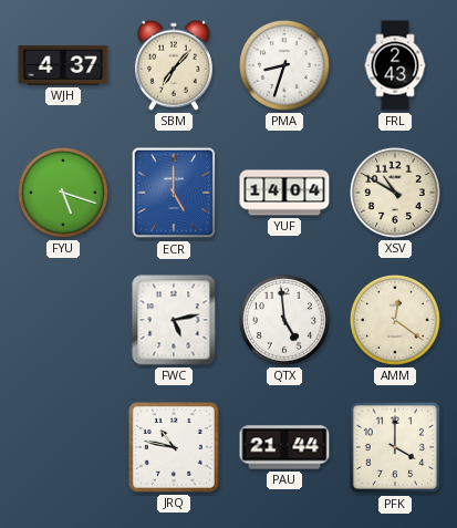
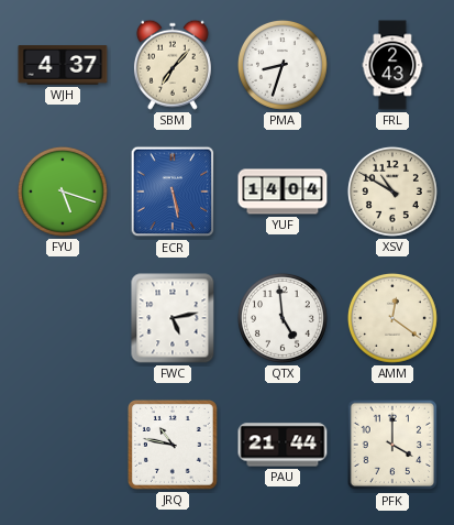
ECR: 5:00 -> 5:28
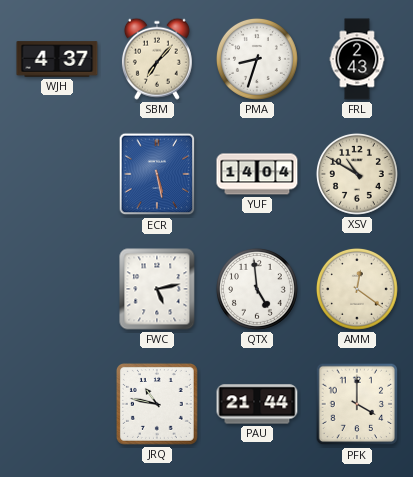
FYU: 5:18 -> none
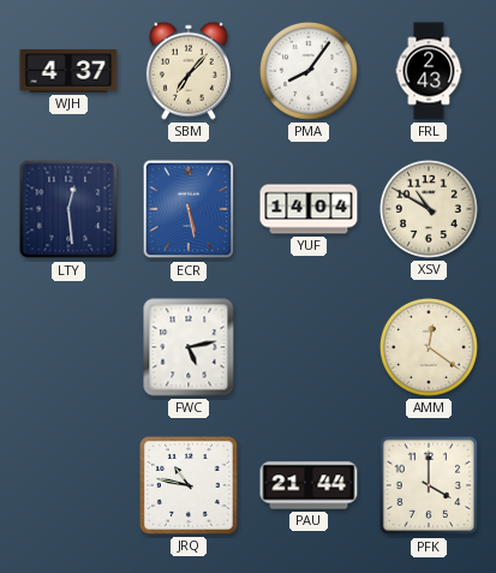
PMA: 8:33 -> 8:06
LTY: none -> 12:29
QTX: 4:59 -> none
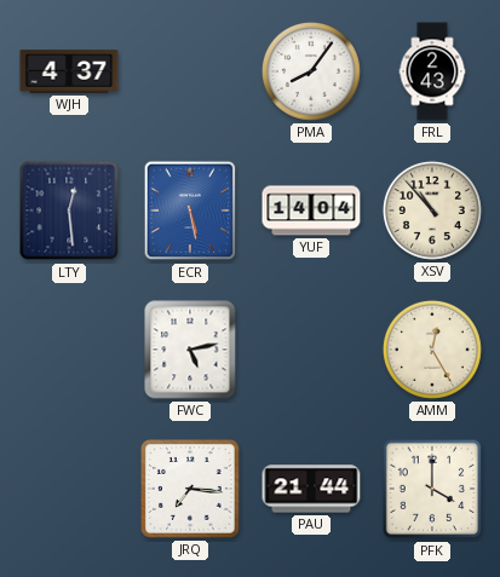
SBM: 7:07 -> none
XSV: 10:50 -> 10:53
AMM: 12:21 -> 12:25
JRQ: 10:47 -> 7:16
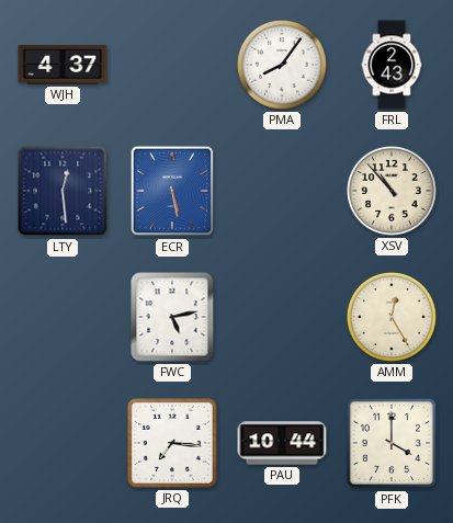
YUF: 14:04 -> none
PAU: 21:44 -> 10:44
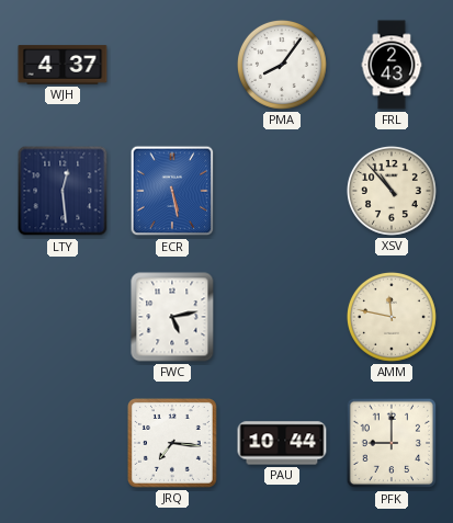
AMM: 12:25 -> 11:47
PFK: 4:00 -> 9:00
